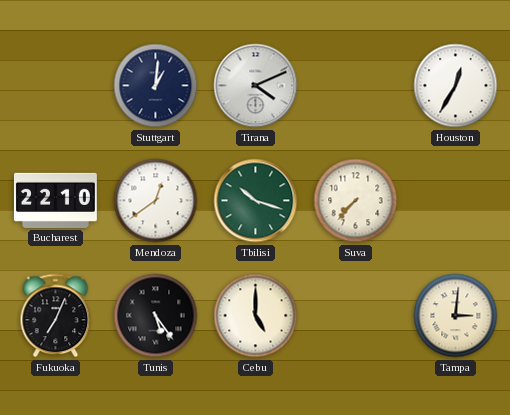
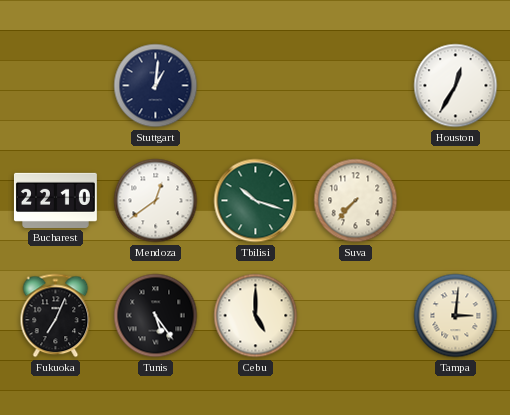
Tirana: 4:11 -> none
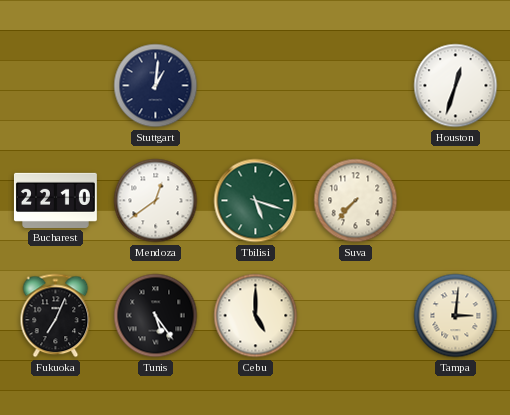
Houston: 12:35 -> 12:33
Tbilisi: 10:18 -> 5:18
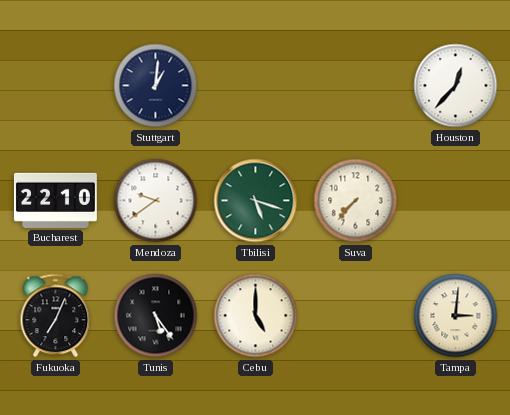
Houston: 12:33 -> 12:37
Mendoza: 12:39 -> 9:39
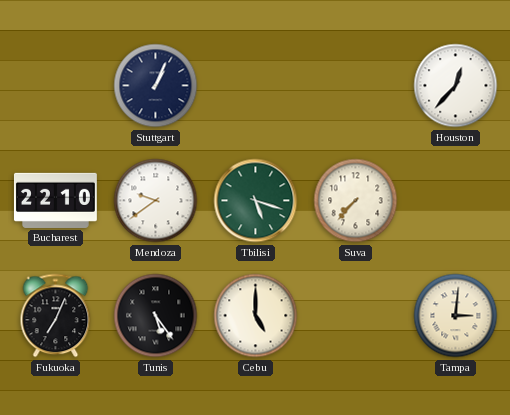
Stuttgart: 1:01 -> 1:04
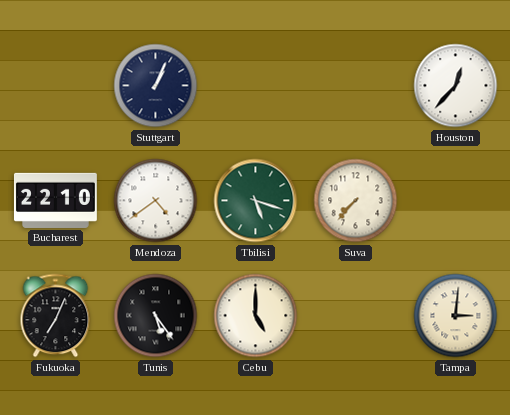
Mendoza: 9:39 -> 4:39
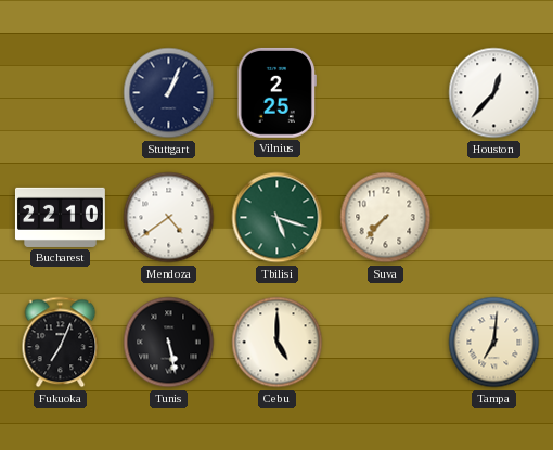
Vilnius: none -> 2:25
Tunis: 5:24 -> 5:28
Tampa: 3:01 -> 7:01
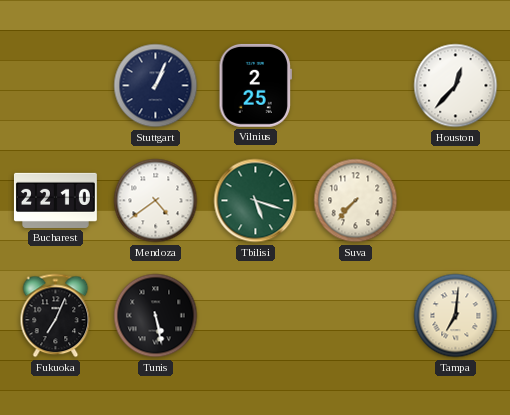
Cebu: 5:00 -> none
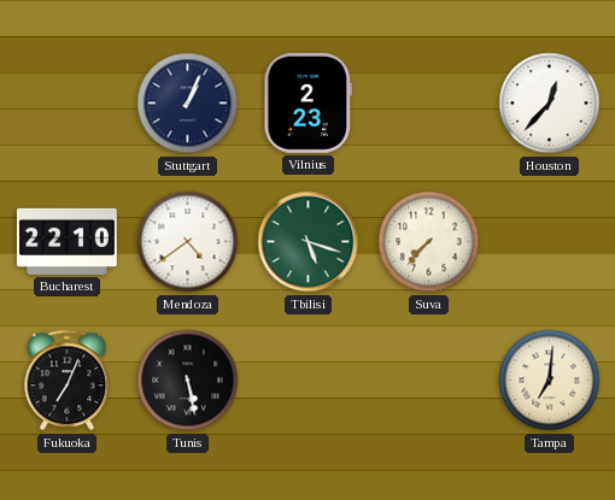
Vilnius: 2:25 -> 2:23
